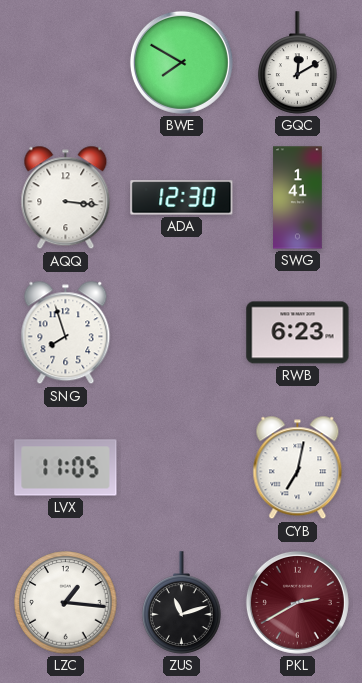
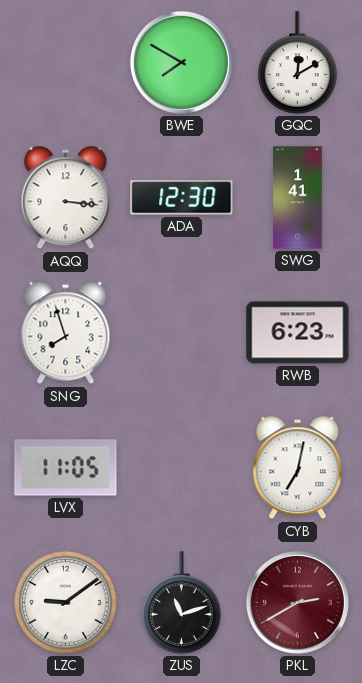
LZC: 1:16 -> 9:09
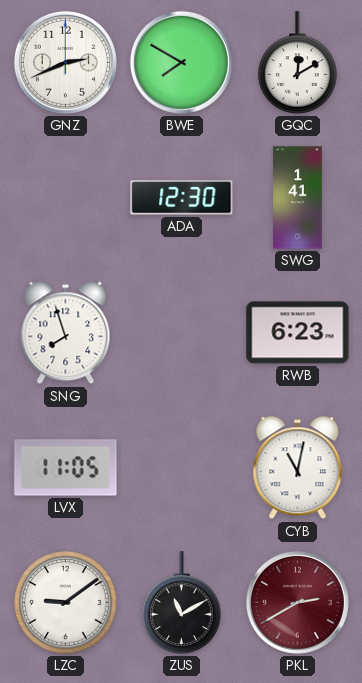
GNZ: none -> 2:41
AQQ: 3:16 -> none
CYB: 7:02 -> 11:02
ZUS: 11:12 -> 11:10
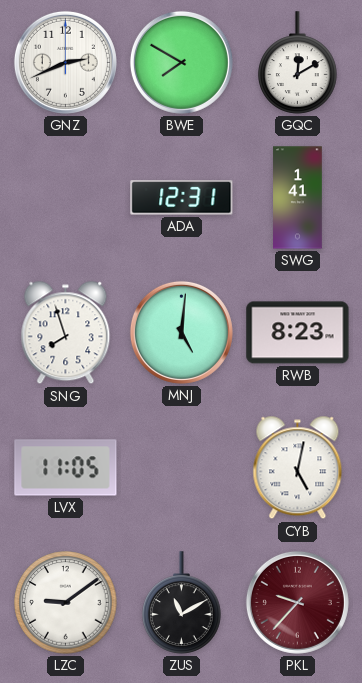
ADA: 12:30 -> 12:31
MNJ: none -> 5:01
RWB: 6:23 -> 8:23
CYB: 11:02 -> 5:02
PKL: 2:40 -> 9:37
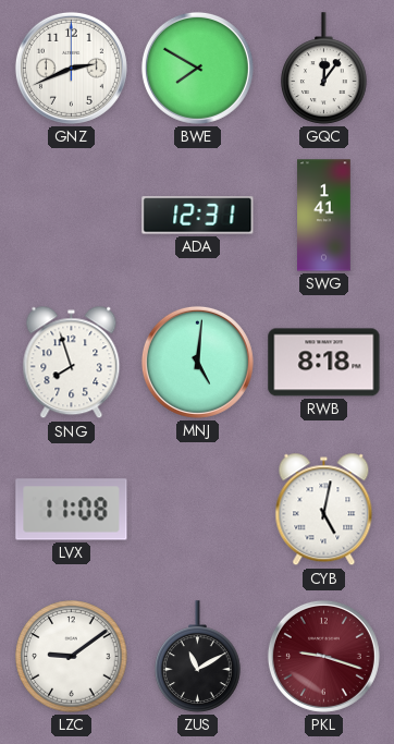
GQC: 12:10 -> 12:06
RWB: 8:23 -> 8:18
LVX: 11:05 -> 11:08
PKL: 9:37 -> 9:18
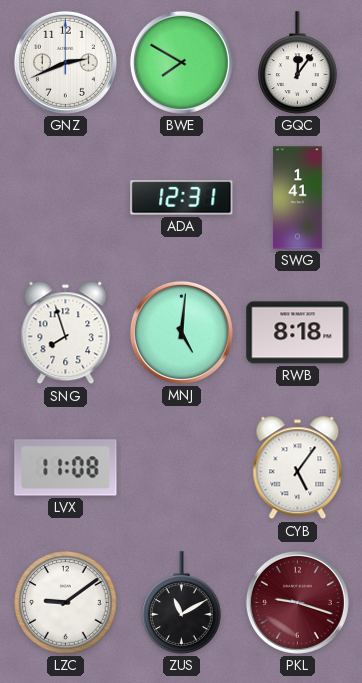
CYB: 5:02 -> 5:06
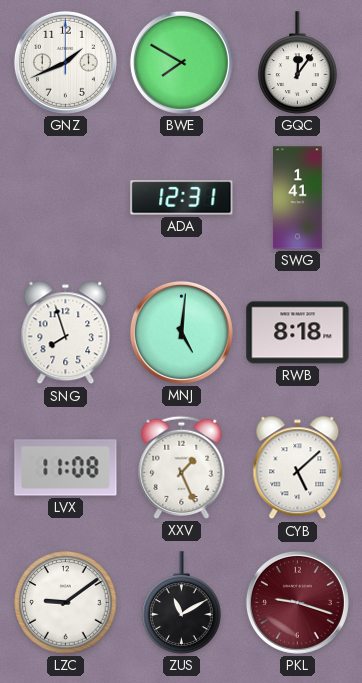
GNZ: 2:41 -> 1:41
XXV: none -> 1:26
CYB: 5:06 -> 5:08
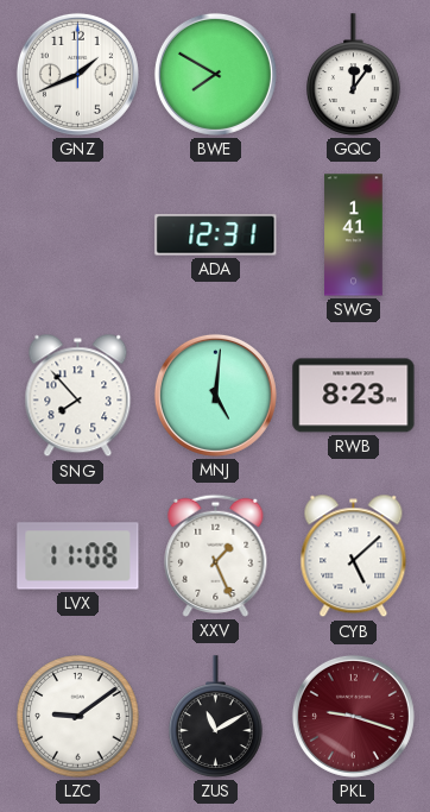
SNG: 7:57 -> 7:53
RWB: 8:18 -> 8:23
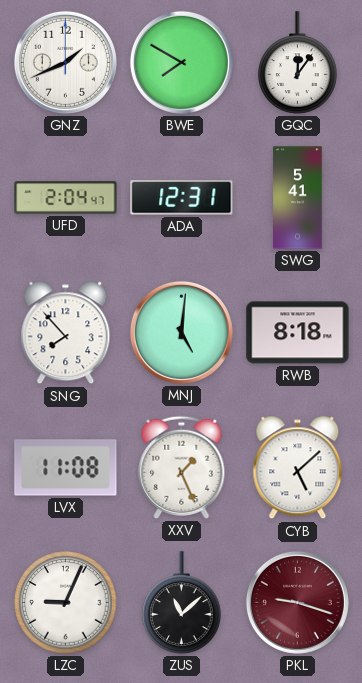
UFD: none -> 2:04
SWG: 1:41 -> 5:41
RWB: 8:23 -> 8:18
LZC: 9:09 -> 9:04
ZUS: 11:10 -> 11:08
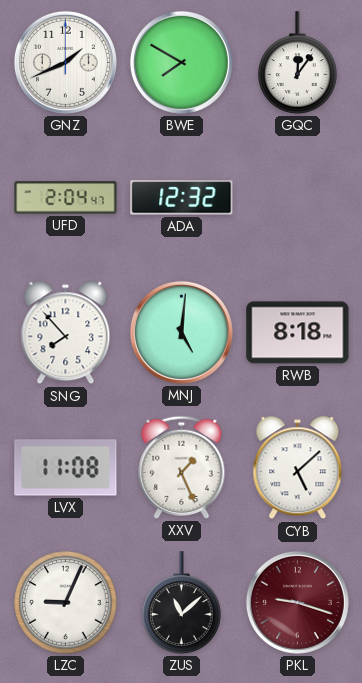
ADA: 12:31 -> 12:32
SWG: 5:41 -> none
